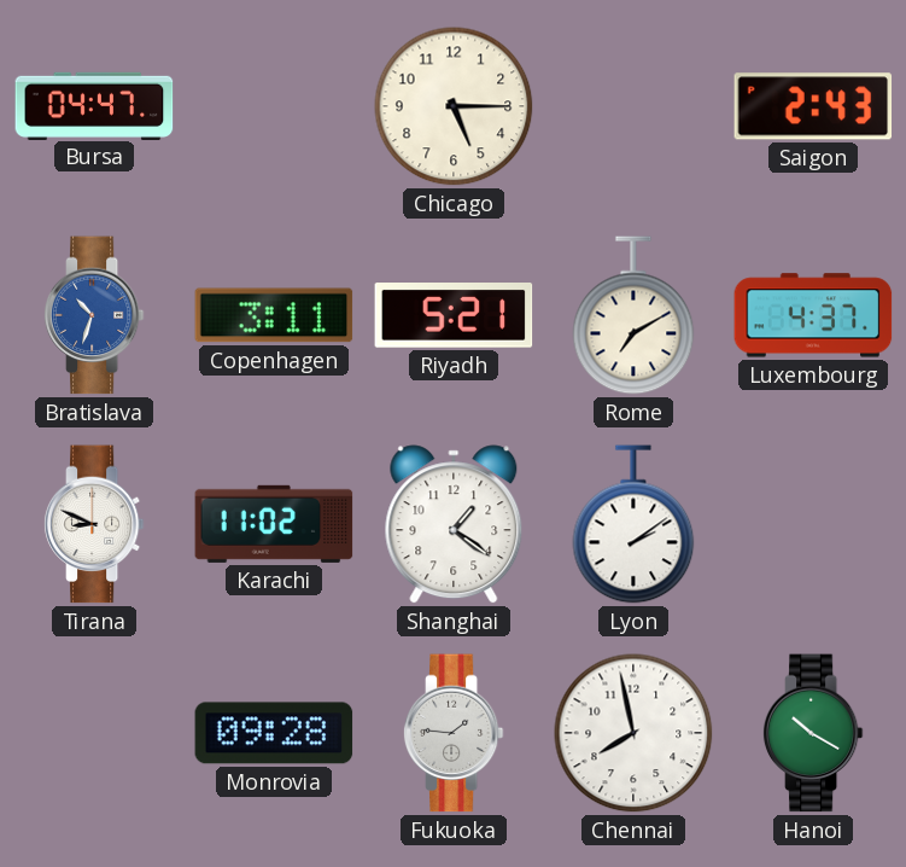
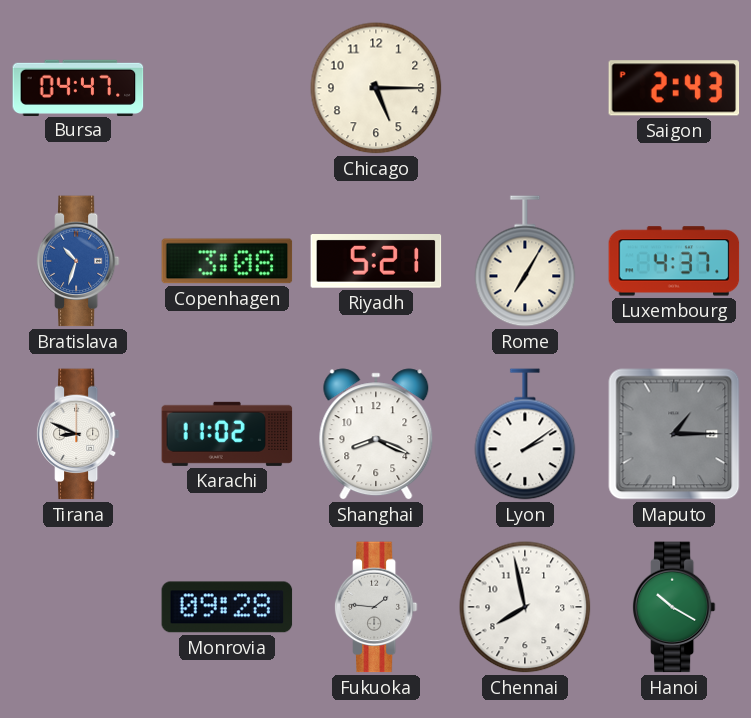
Copenhagen: 3:11 -> 3:08
Rome: 7:10 -> 7:05
Shanghai: 1:21 -> 8:19
Maputo: none -> 1:15
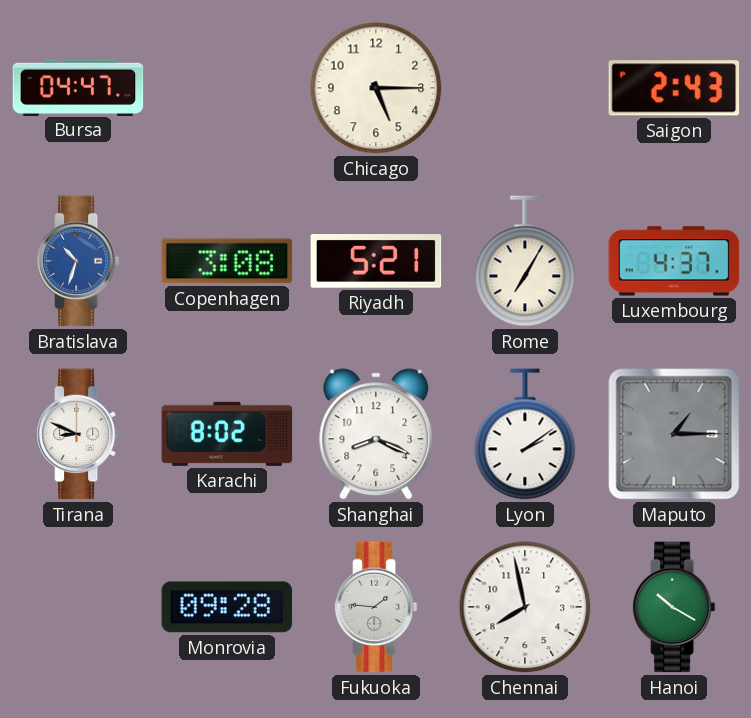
Karachi: 11:02 -> 8:02
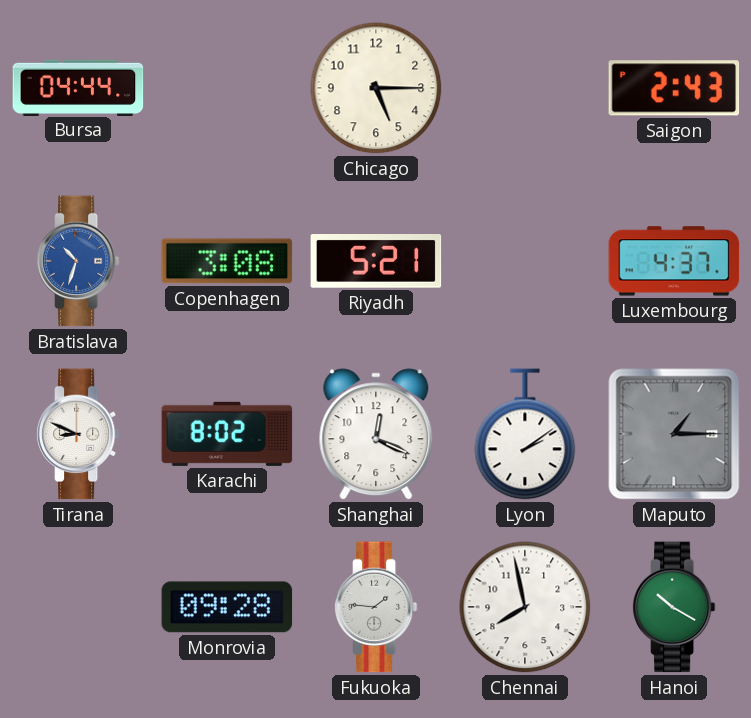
Bursa: 04:47 -> 04:44
Rome: 7:05 -> none
Shanghai: 8:19 -> 12:19
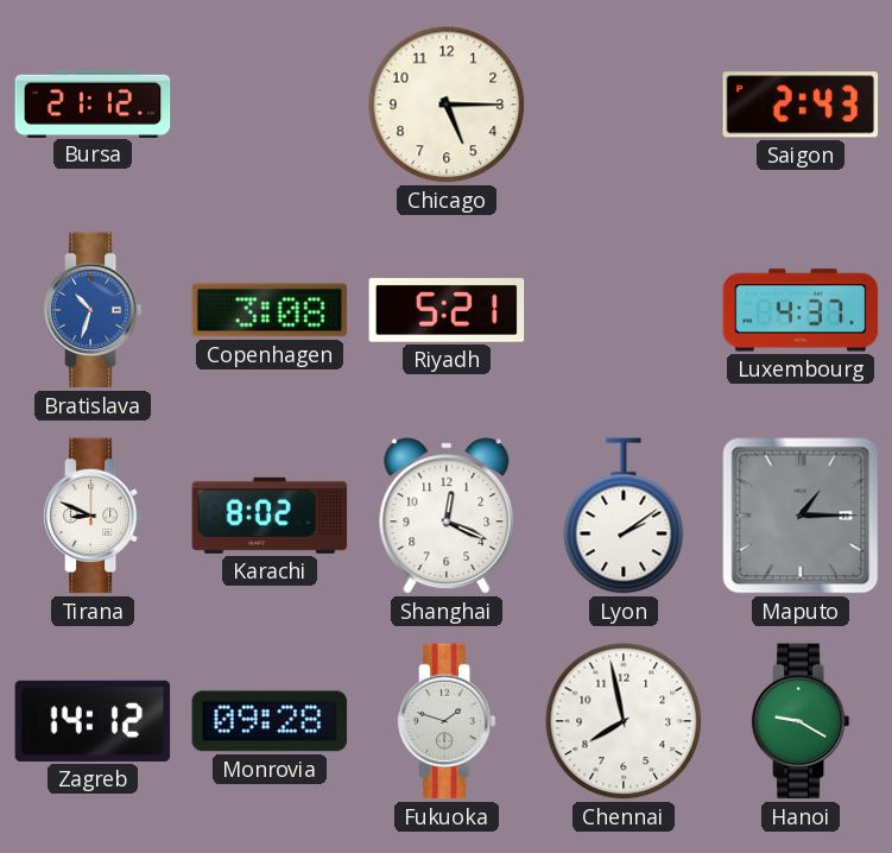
Bursa: 04:44 -> 21:12
Zagreb: none -> 14:12
Fukuoka: 1:46 -> 1:48
Hanoi: 10:20 -> 9:20
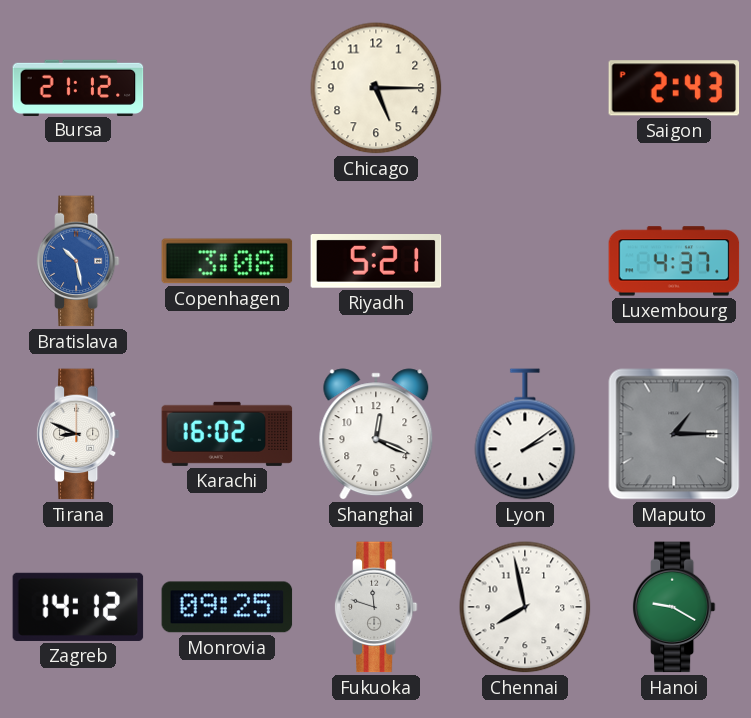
Bratislava: 10:33 -> 10:28
Karachi: 8:02 -> 16:02
Monrovia: 09:28 -> 09:25
Fukuoka: 1:48 -> 11:48
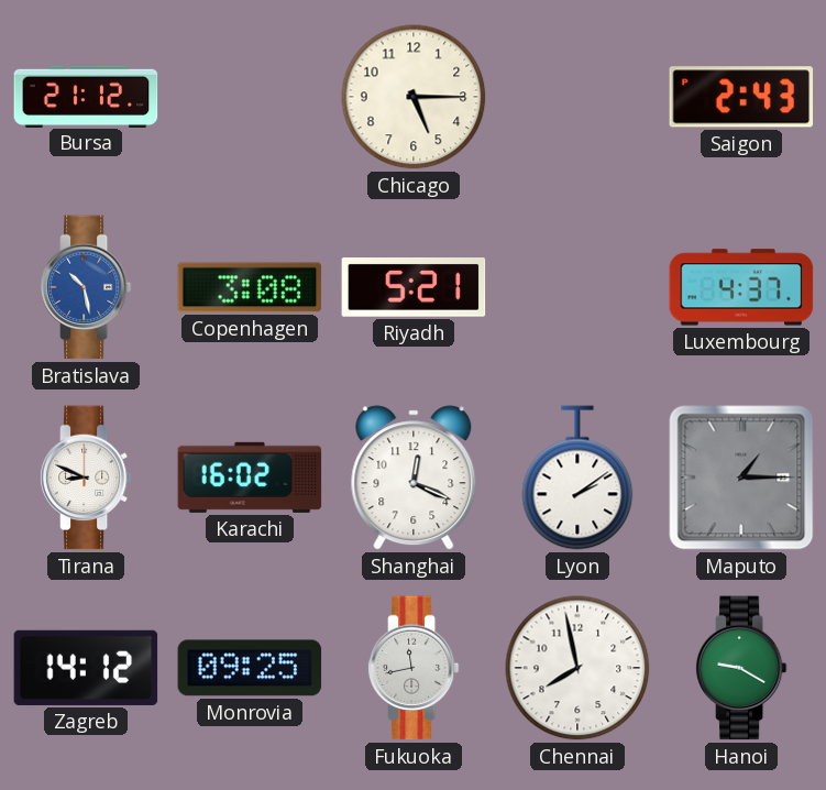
Fukuoka: 11:48 -> 11:43
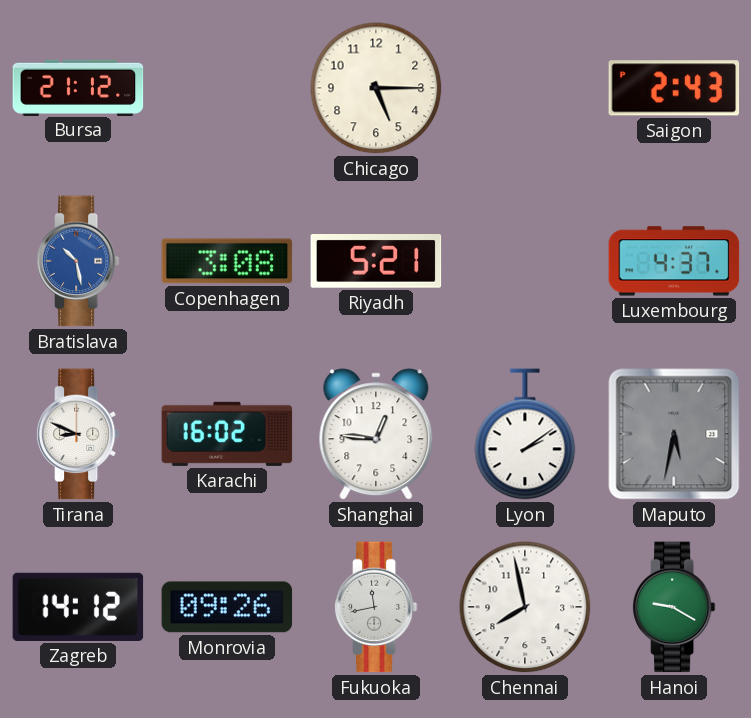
Shanghai: 12:19 -> 12:46
Maputo: 1:15 -> 5:32
Monrovia: 09:25 -> 09:26
